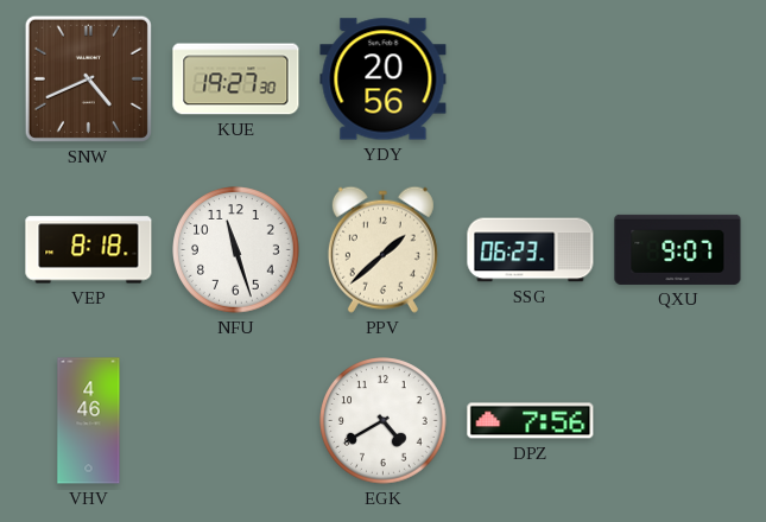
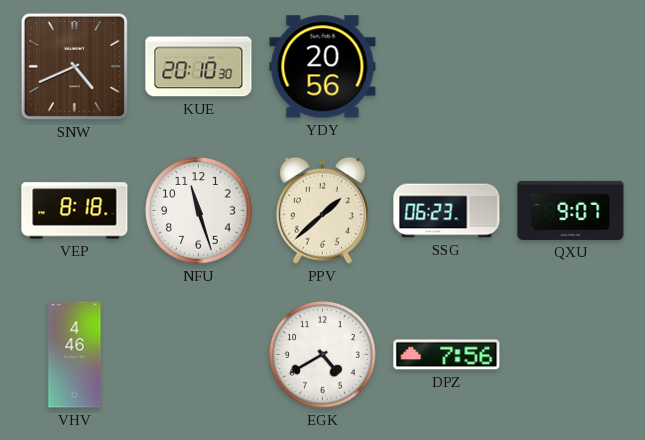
KUE: 19:27 -> 20:10
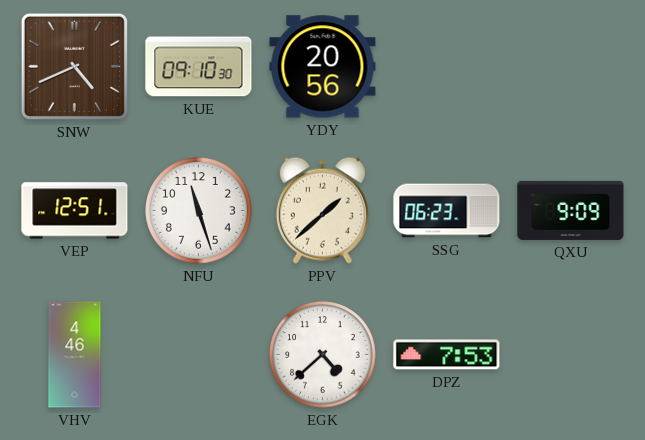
KUE: 20:10 -> 09:10
VEP: 8:18 -> 12:51
QXU: 9:07 -> 9:09
EGK: 4:40 -> 4:38
DPZ: 7:56 -> 7:53
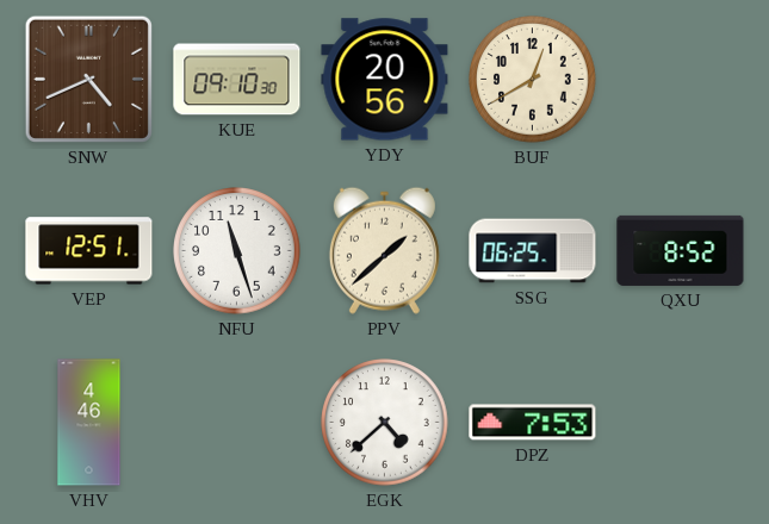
BUF: none -> 12:40
SSG: 06:23 -> 06:25
QXU: 9:09 -> 8:52
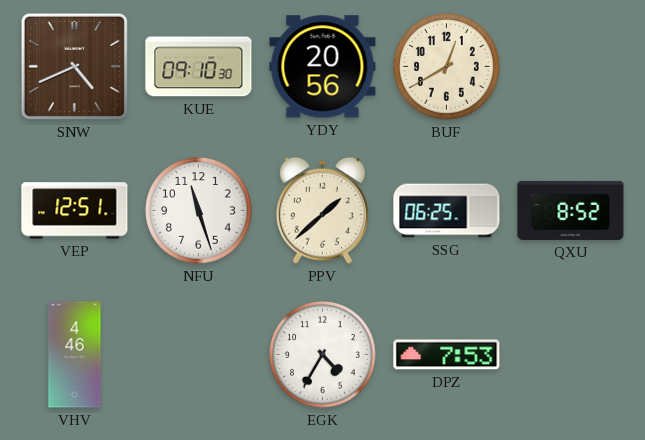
EGK: 4:38 -> 4:35
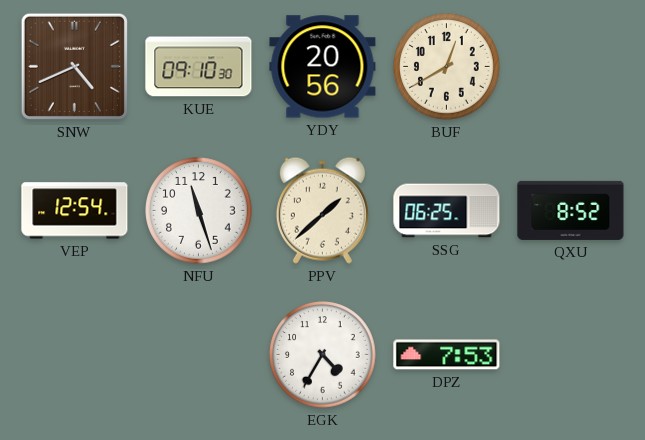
VEP: 12:51 -> 12:54
VHV: 4:46 -> none
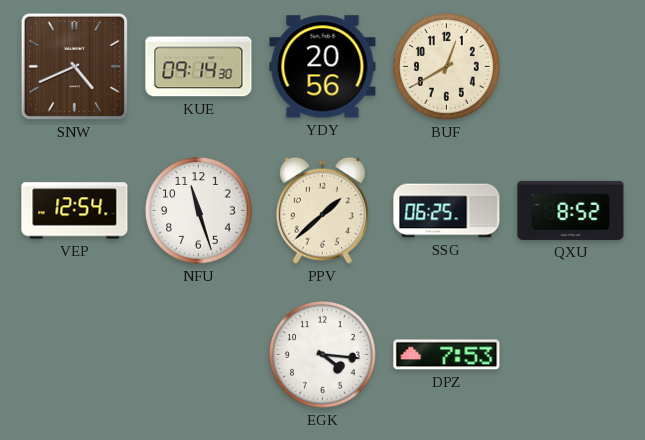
KUE: 09:10 -> 09:14
EGK: 4:35 -> 4:16
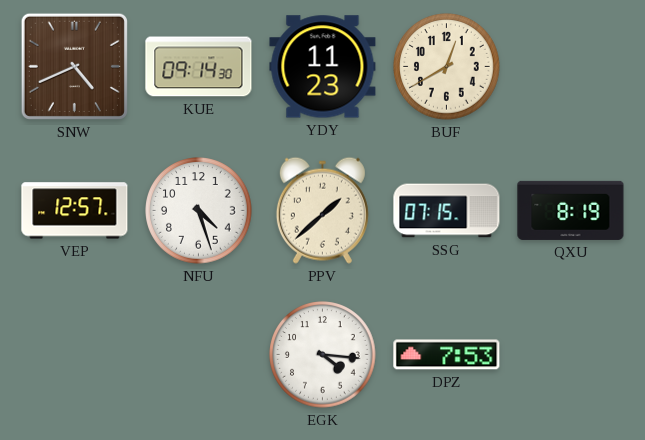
YDY: 20:56 -> 11:23
VEP: 12:54 -> 12:57
NFU: 11:27 -> 4:27
SSG: 06:25 -> 07:15
QXU: 8:52 -> 8:19
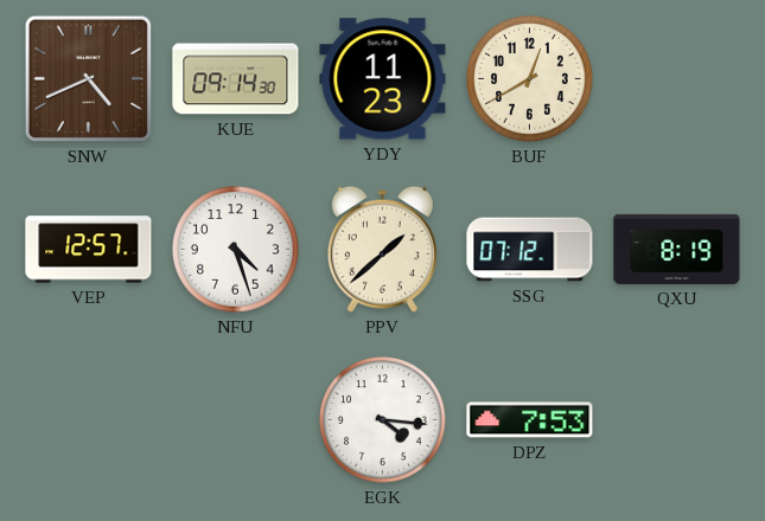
SSG: 07:15 -> 07:12
